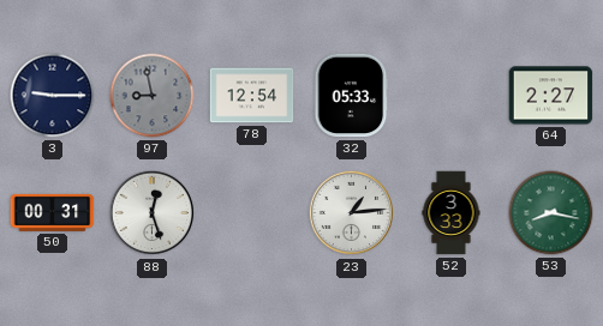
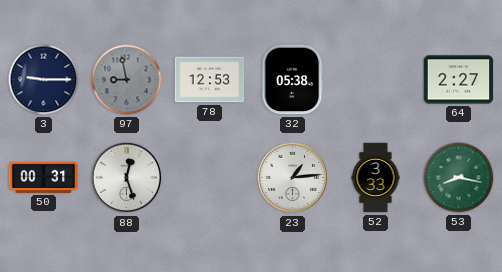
78: 12:54 -> 12:53
32: 05:33 -> 05:38
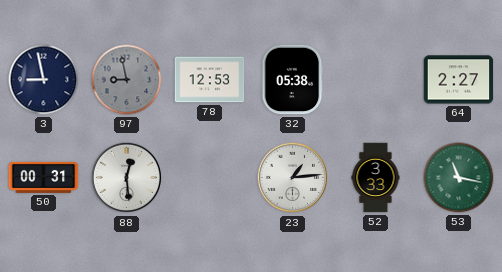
3: 9:15 -> 8:58
88: 12:27 -> 12:29
53: 8:17 -> 11:17
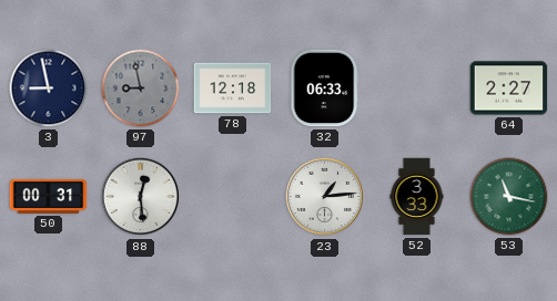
78: 12:53 -> 12:18
32: 05:38 -> 06:33
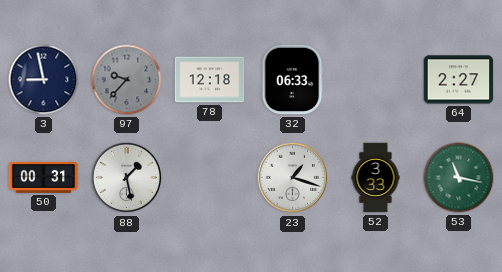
97: 8:58 -> 9:37
88: 12:29 -> 1:28
23: 1:14 -> 1:18
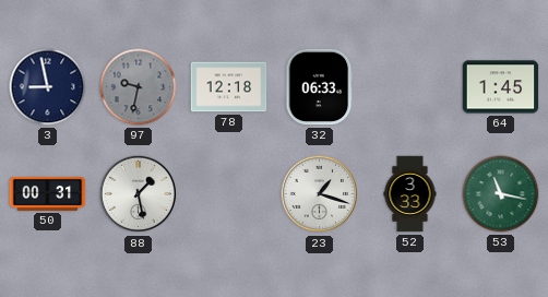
97: 9:37 -> 9:32
64: 2:27 -> 1:45
